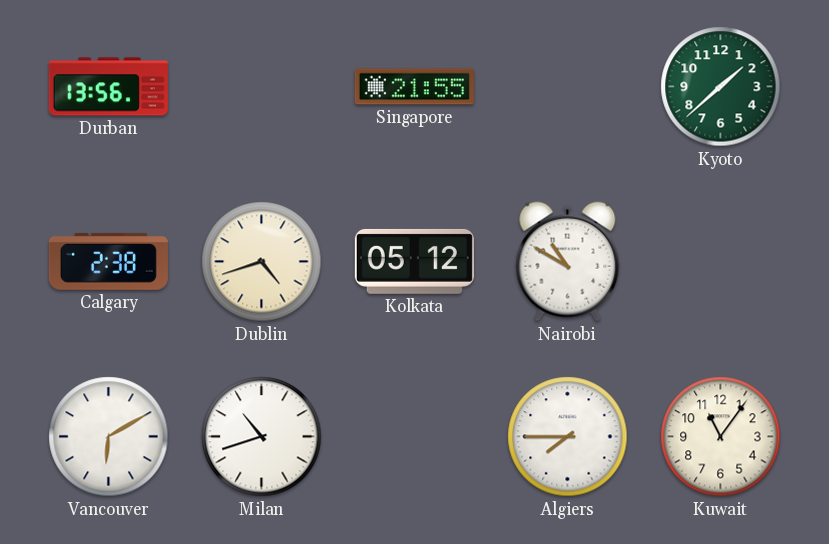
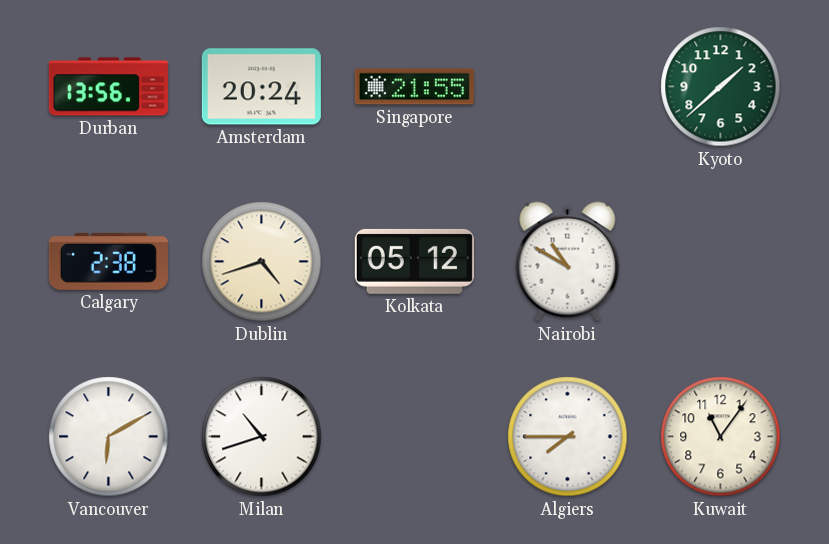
Amsterdam: none -> 20:24
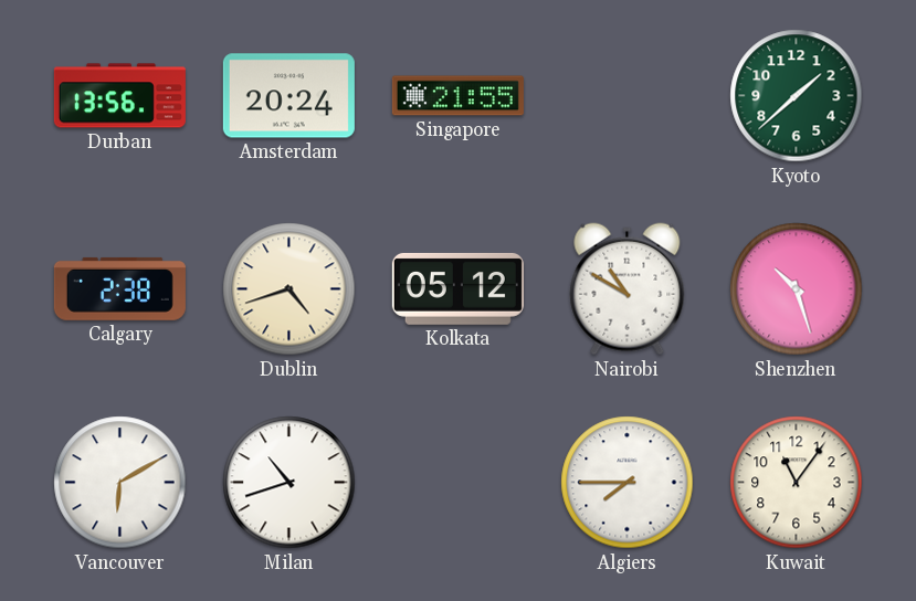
Shenzhen: none -> 10:27
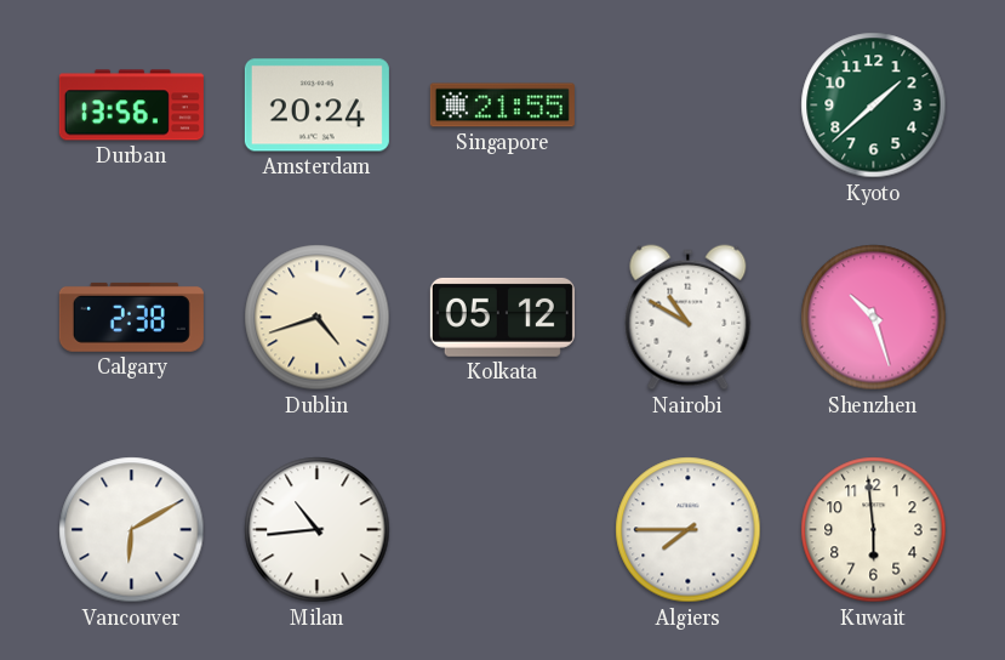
Milan: 10:42 -> 10:44
Kuwait: 11:06 -> 5:59
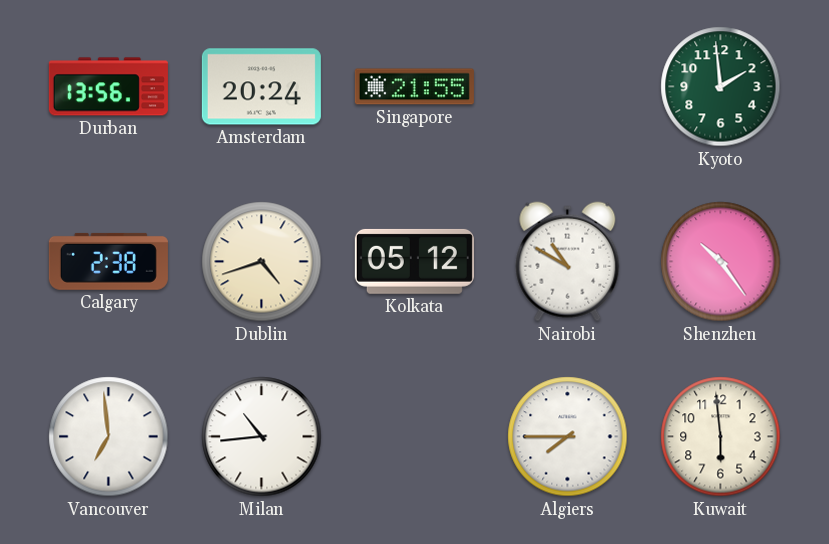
Kyoto: 1:38 -> 1:59
Shenzhen: 10:27 -> 10:24
Vancouver: 6:10 -> 6:59
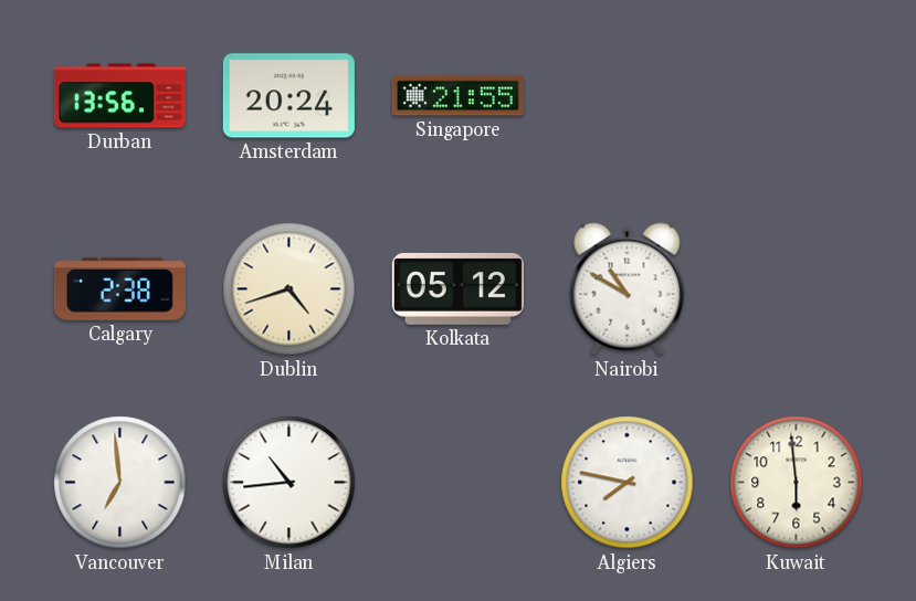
Kyoto: 1:59 -> none
Shenzhen: 10:24 -> none
Algiers: 7:45 -> 7:47
